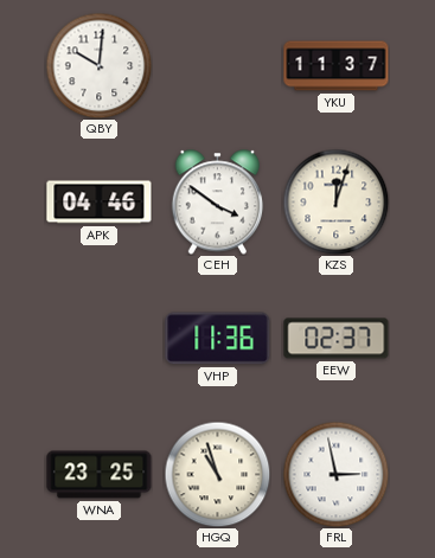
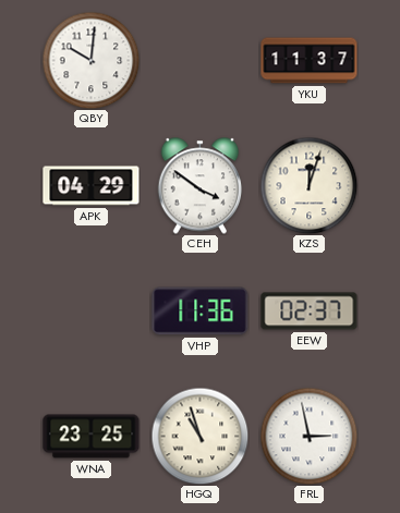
APK: 04:46 -> 04:29
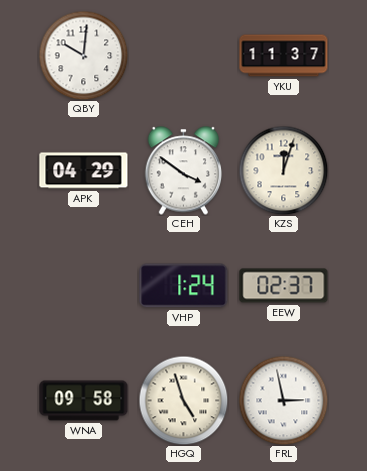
VHP: 11:36 -> 1:24
WNA: 23:25 -> 09:58
HGQ: 10:57 -> 4:57
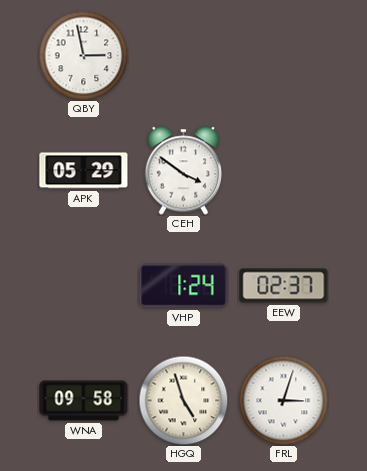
QBY: 10:01 -> 2:58
YKU: 11:37 -> none
APK: 04:29 -> 05:29
KZS: 12:03 -> none
FRL: 2:58 -> 3:03
